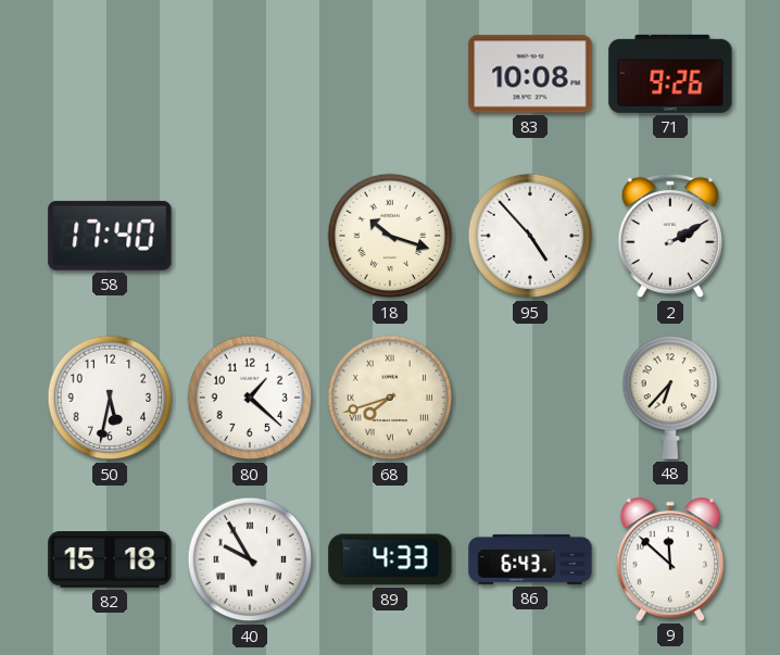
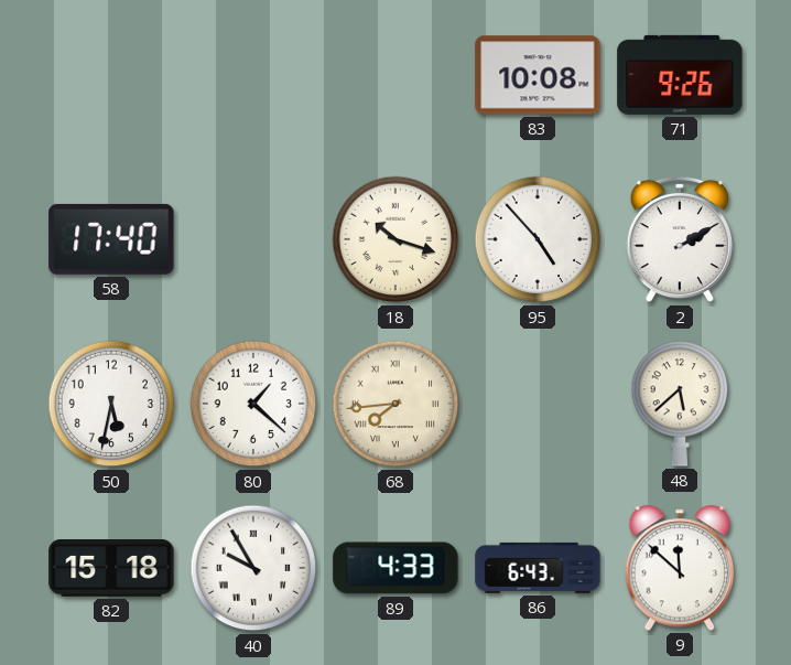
68: 7:42 -> 7:44
48: 6:37 -> 5:38
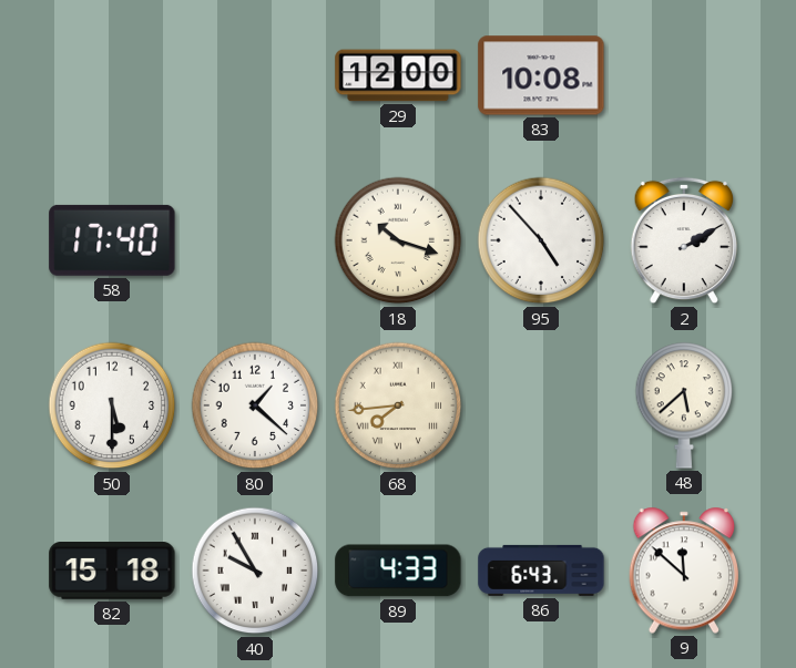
29: none -> 12:00
71: 9:26 -> none
50: 5:32 -> 5:30
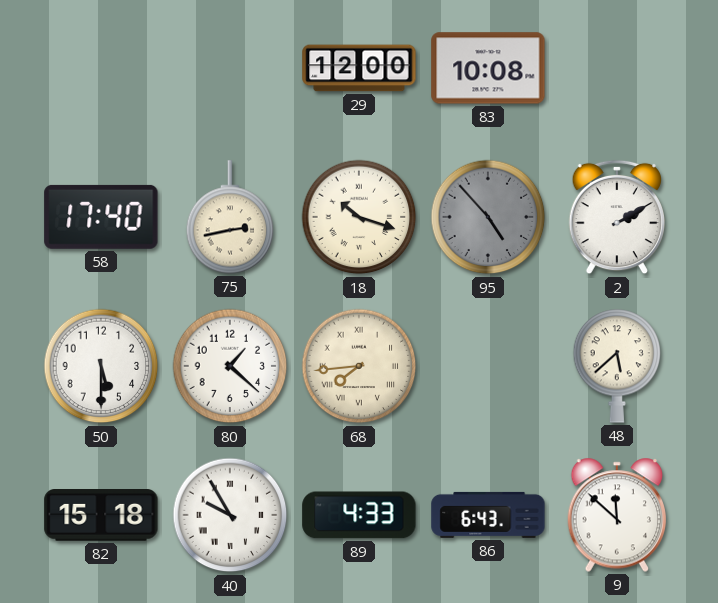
75: none -> 2:43
95 dial: white -> grey
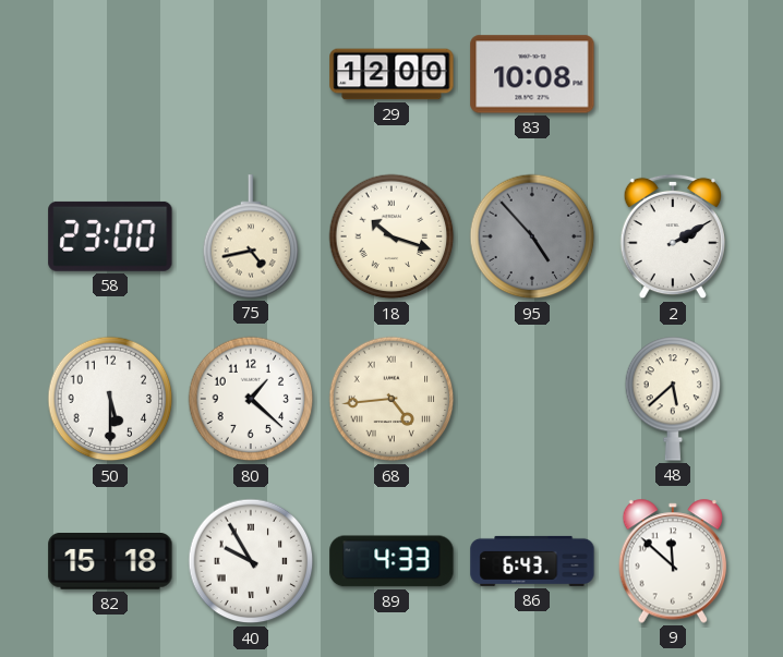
58: 17:40 -> 23:00
75: 2:43 -> 4:43
68: 7:44 -> 4:44
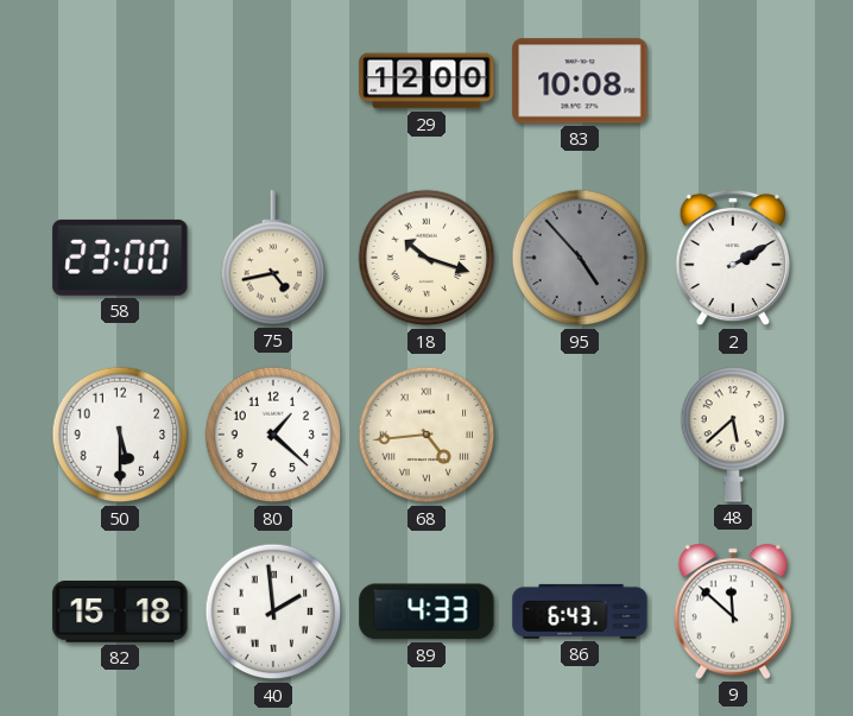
40: 9:55 -> 1:59
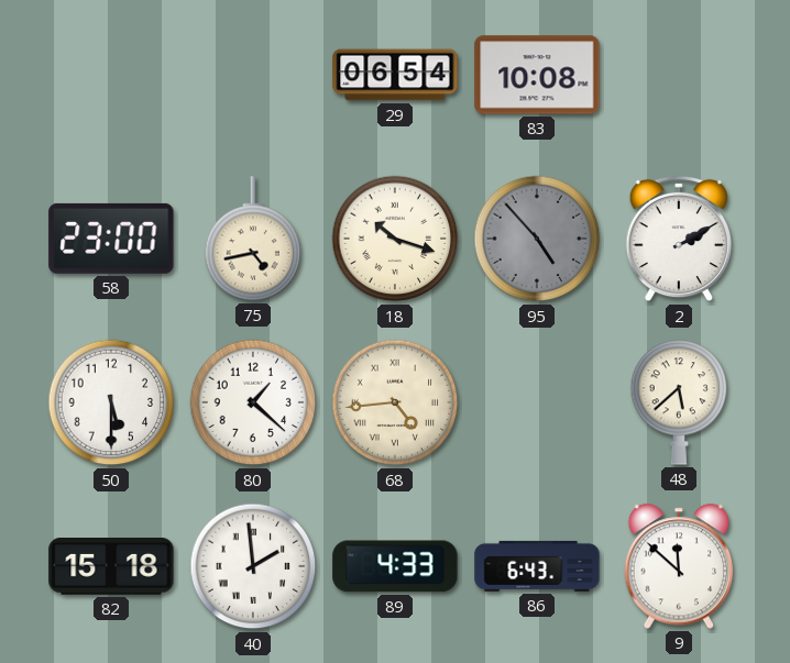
29: 12:00 -> 06:54
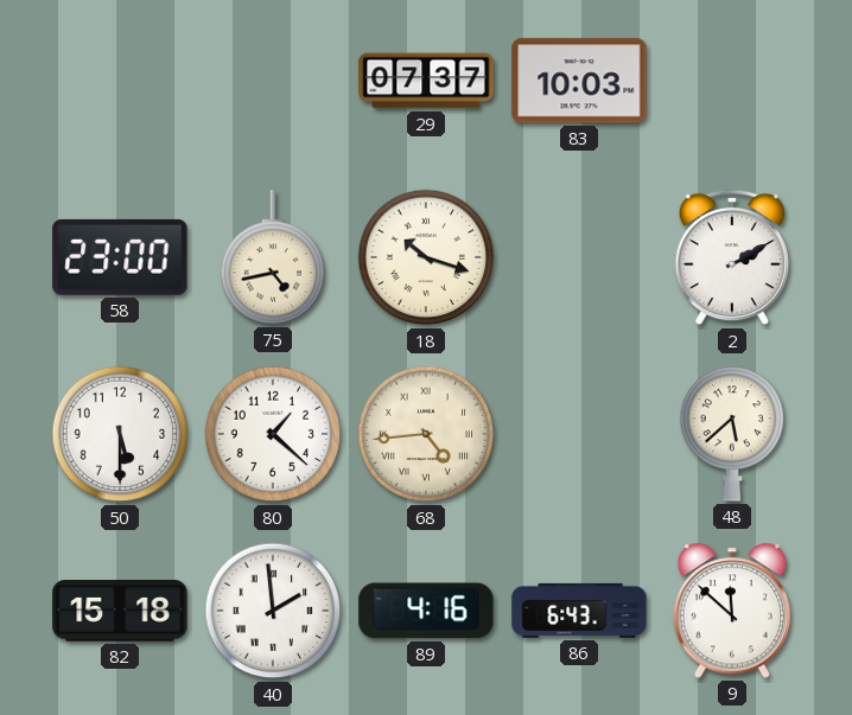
29: 06:54 -> 07:37
83: 10:08 -> 10:03
95: 4:53 -> none
89: 4:33 -> 4:16
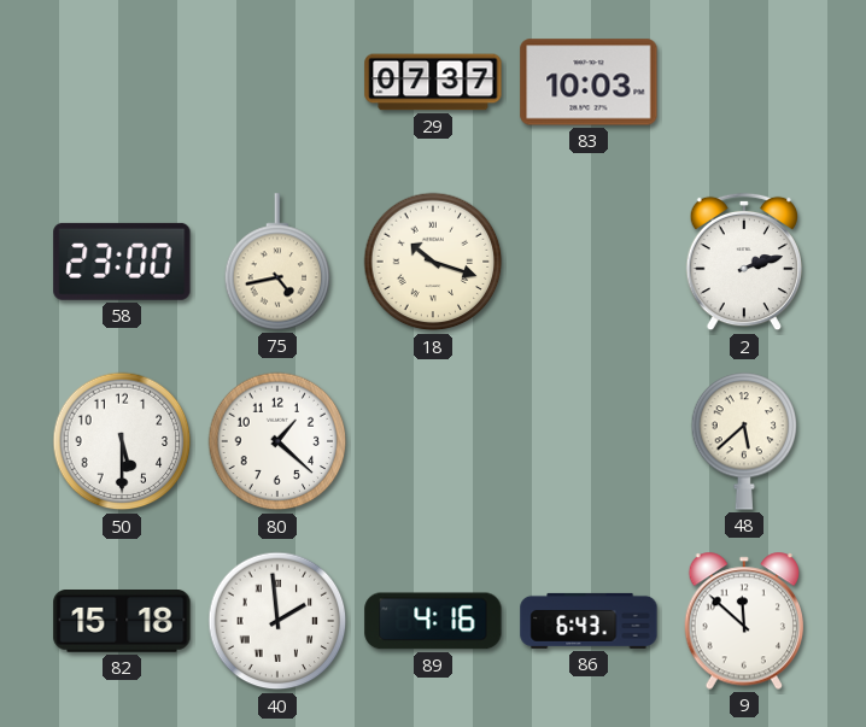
2: 2:10 -> 2:12
68: 4:44 -> none
